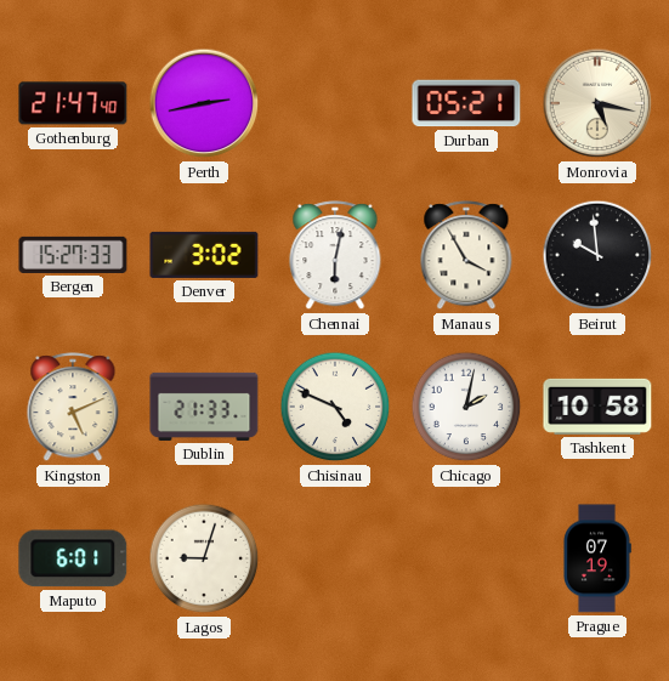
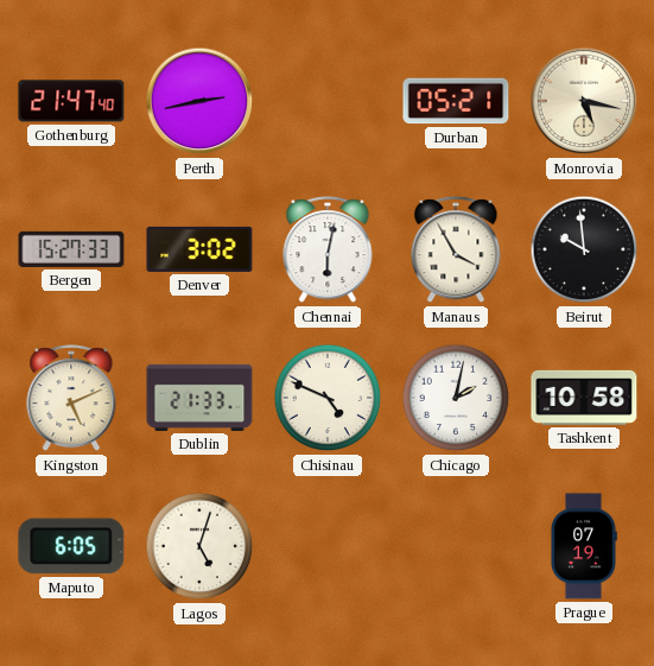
Maputo: 6:01 -> 6:05
Lagos: 9:03 -> 5:03
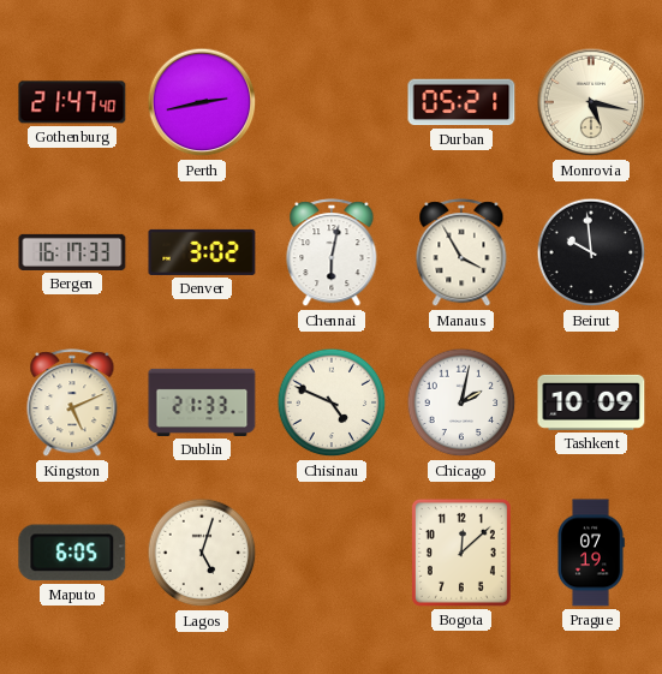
Bergen: 15:27 -> 16:17
Tashkent: 10:58 -> 10:09
Bogota: none -> 12:08
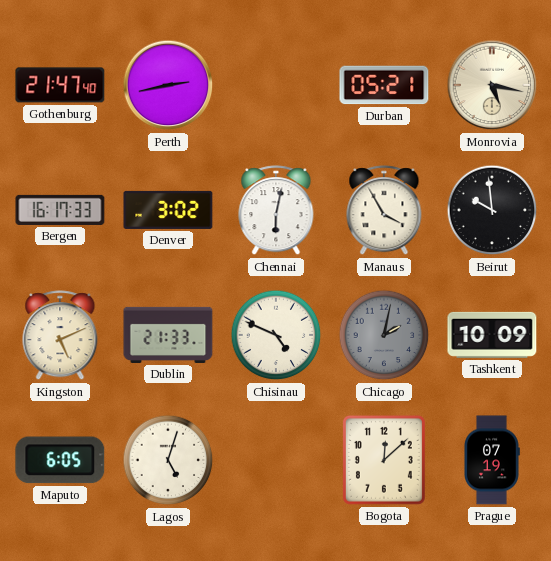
Chicago dial: white -> grey
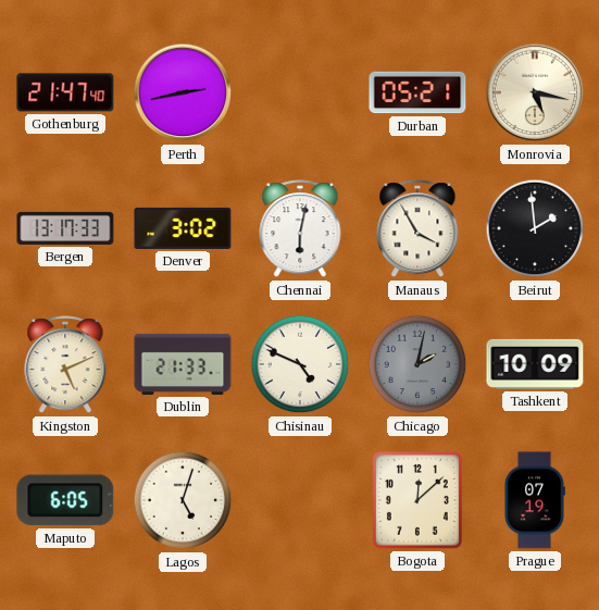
Bergen: 16:17 -> 13:17
Beirut: 9:59 -> 1:59
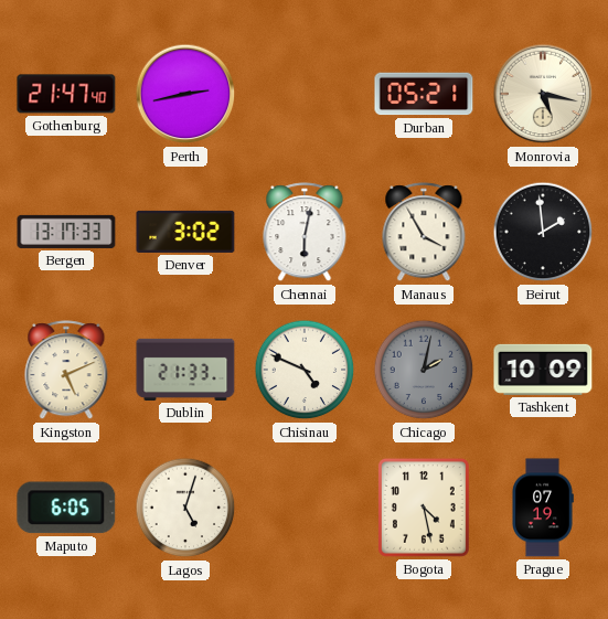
Bogota: 12:08 -> 4:28
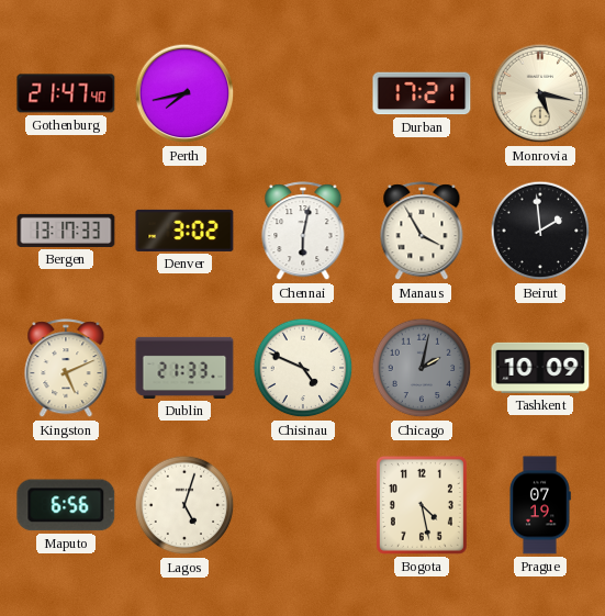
Perth: 2:43 -> 7:43
Durban: 05:21 -> 17:21
Maputo: 6:05 -> 6:56
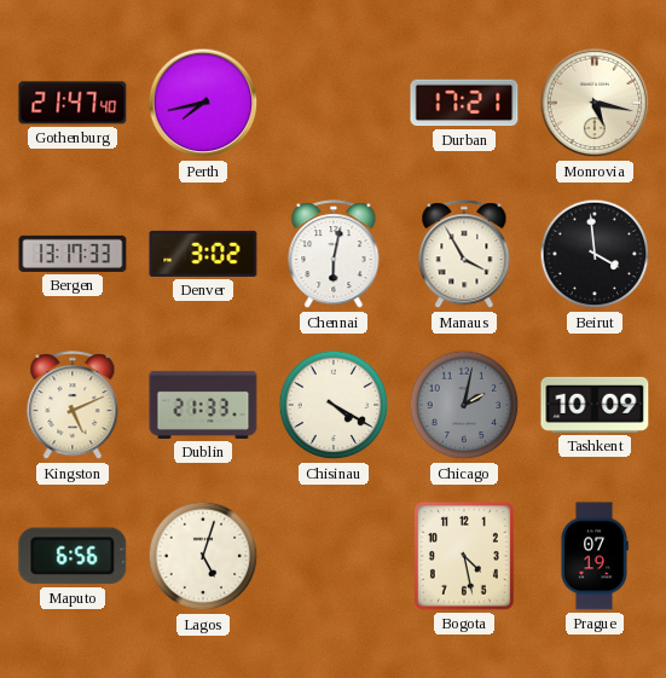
Beirut: 1:59 -> 3:59
Chisinau: 4:49 -> 4:20
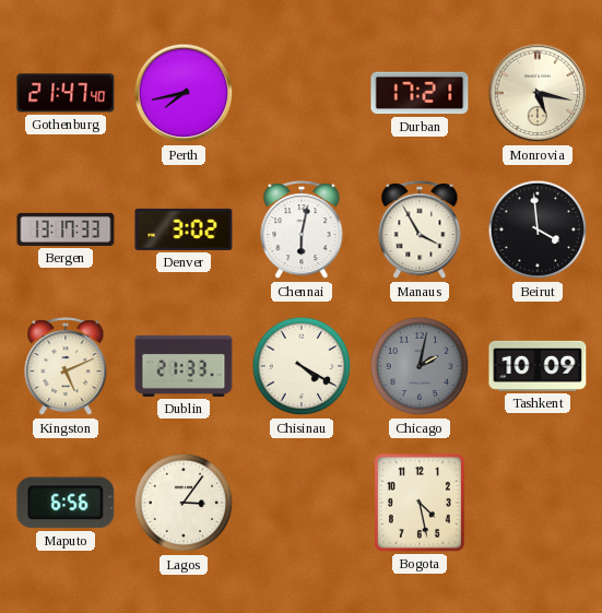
Lagos: 5:03 -> 3:06
Prague: 07:19 -> none
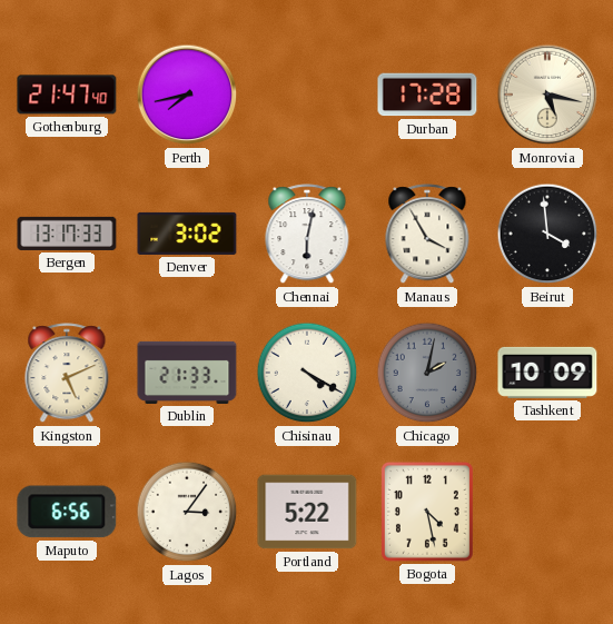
Durban: 17:21 -> 17:28
Portland: none -> 5:22
